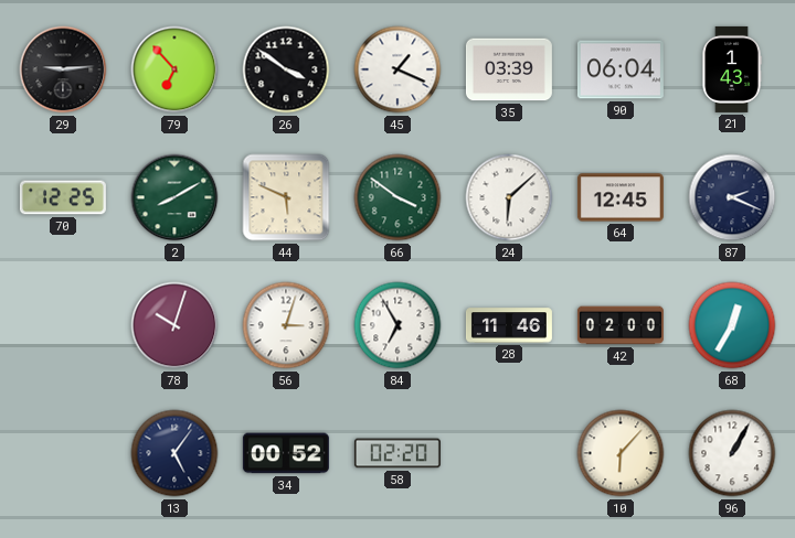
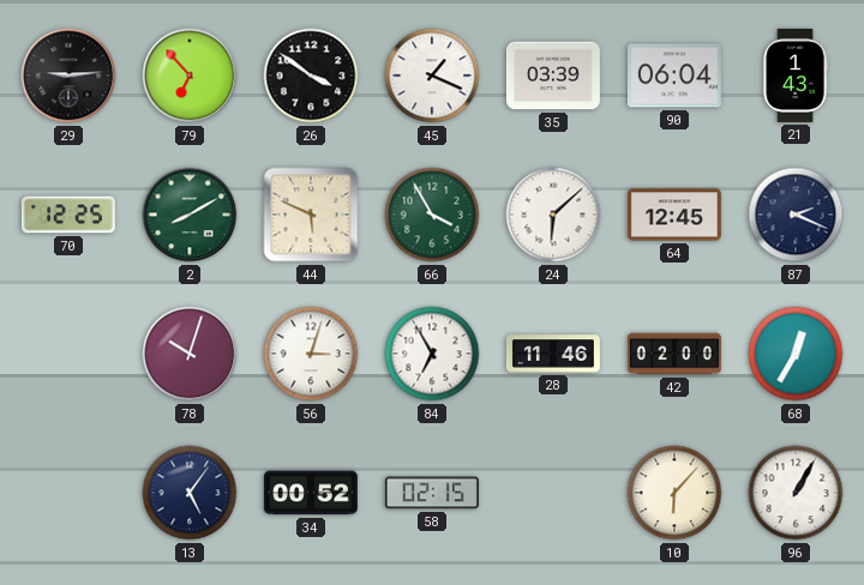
66: 3:51 -> 3:55
58: 02:20 -> 02:15
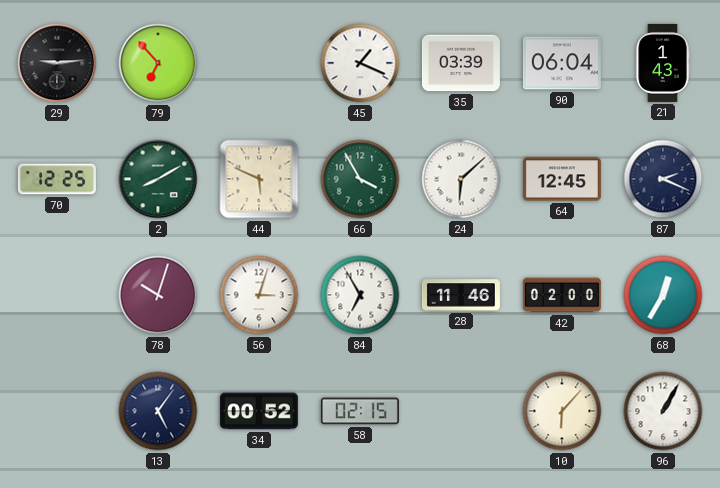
26: 3:51 -> none
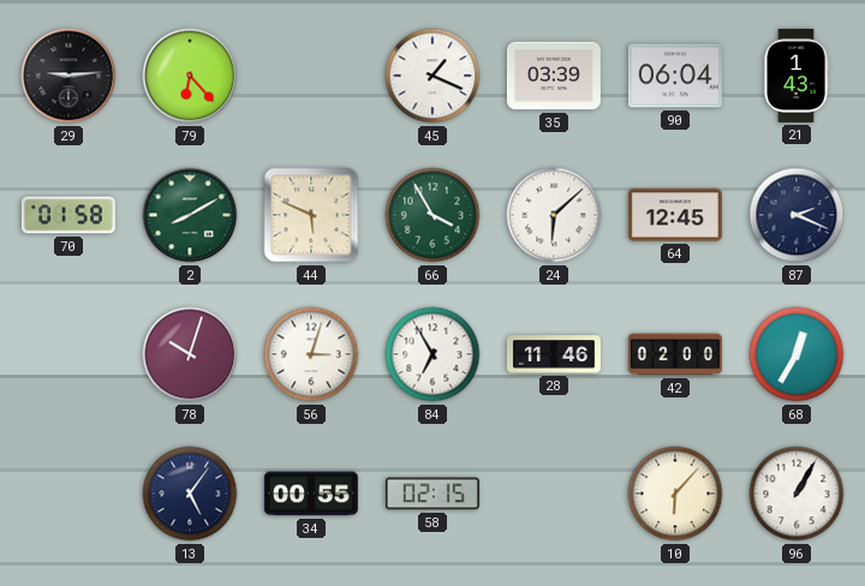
79: 6:53 -> 6:23
70: 12:25 -> 01:58
34: 00:52 -> 00:55
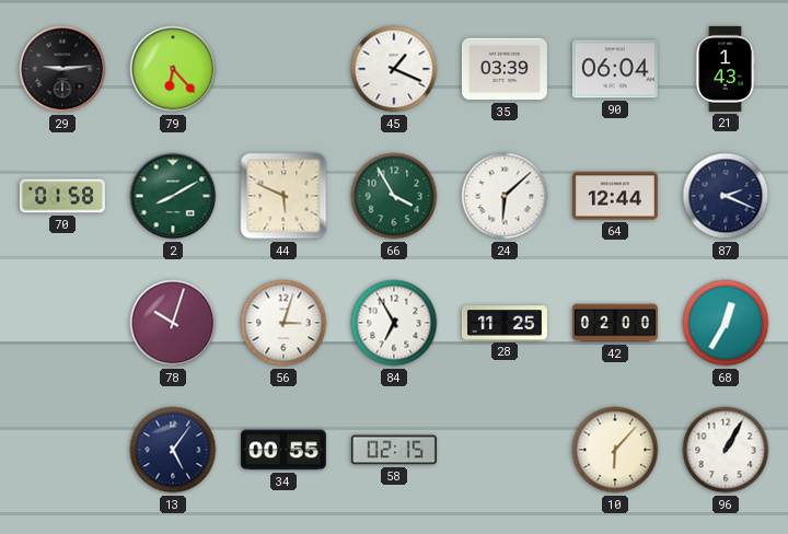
64: 12:45 -> 12:44
28: 11:46 -> 11:25
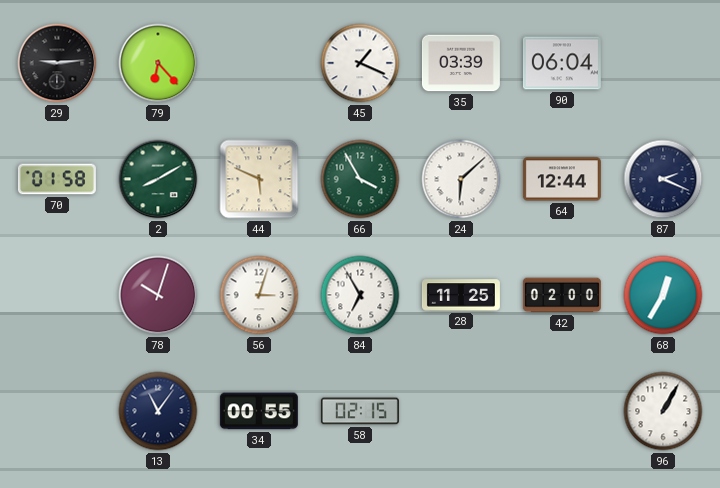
21: 1:43 -> none
13: 5:06 -> 11:06
10: 6:07 -> none
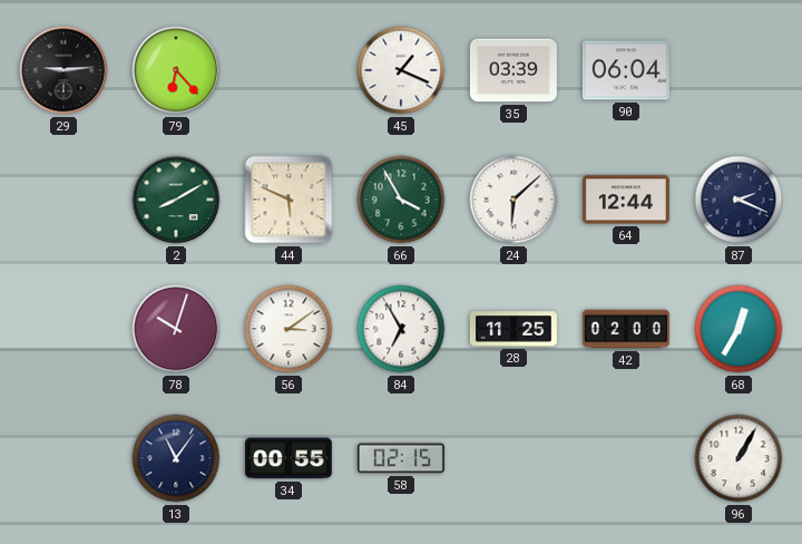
70: 01:58 -> none
56: 3:03 -> 3:09
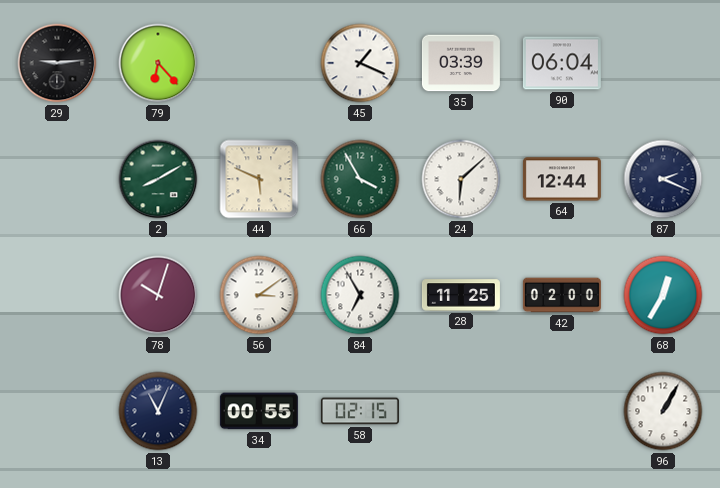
13: 11:06 -> 11:04
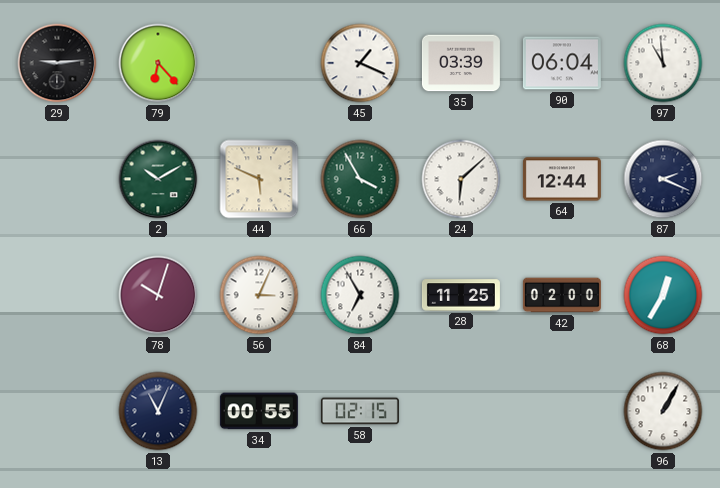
97: none -> 10:59
2: 8:10 -> 10:10
56: 3:09 -> 3:04
